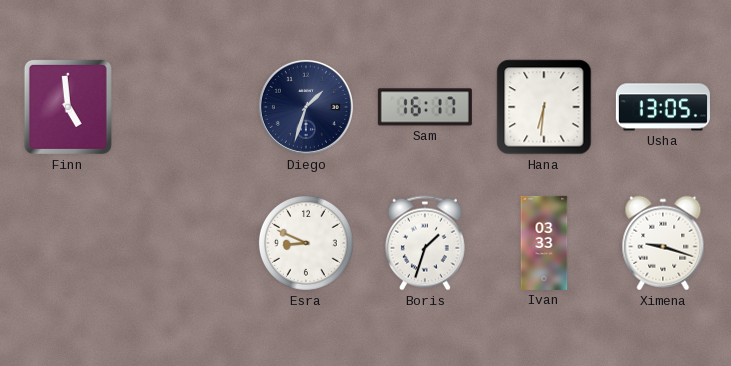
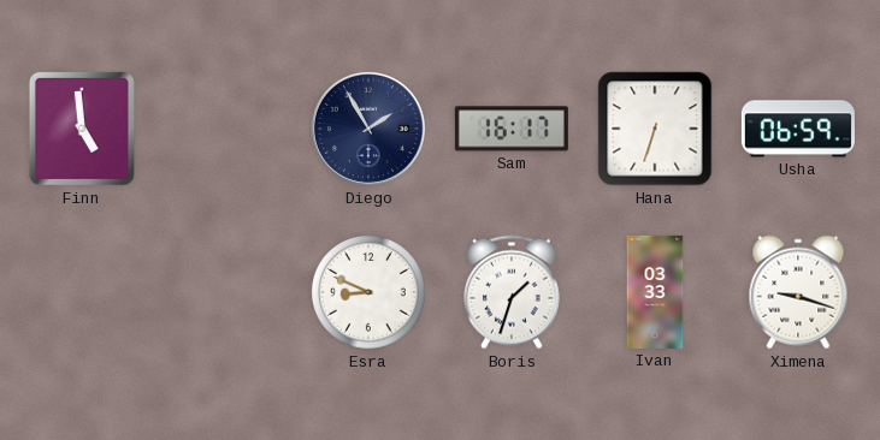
Diego: 1:33 -> 1:55
Hana: 6:31 -> 6:33
Usha: 13:05 -> 06:59
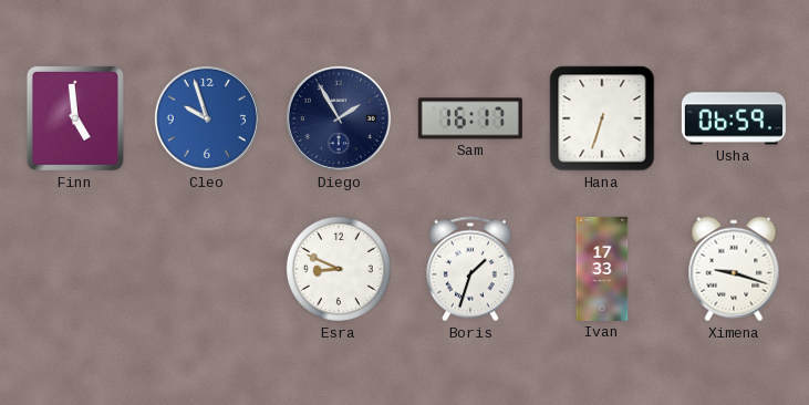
Cleo: none -> 9:57
Ivan: 03:33 -> 17:33
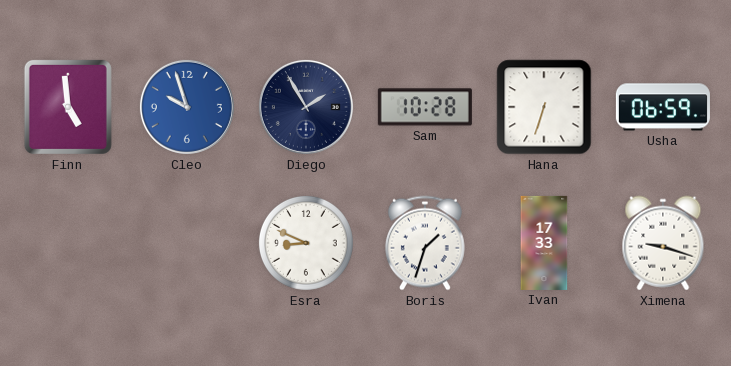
Sam: 16:17 -> 10:28
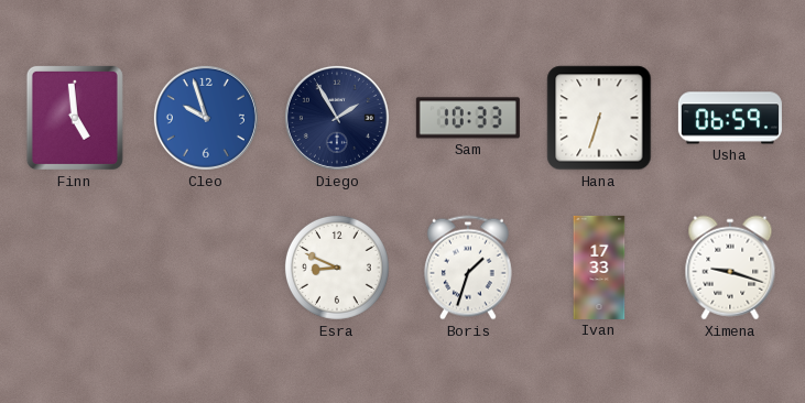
Sam: 10:28 -> 10:33
